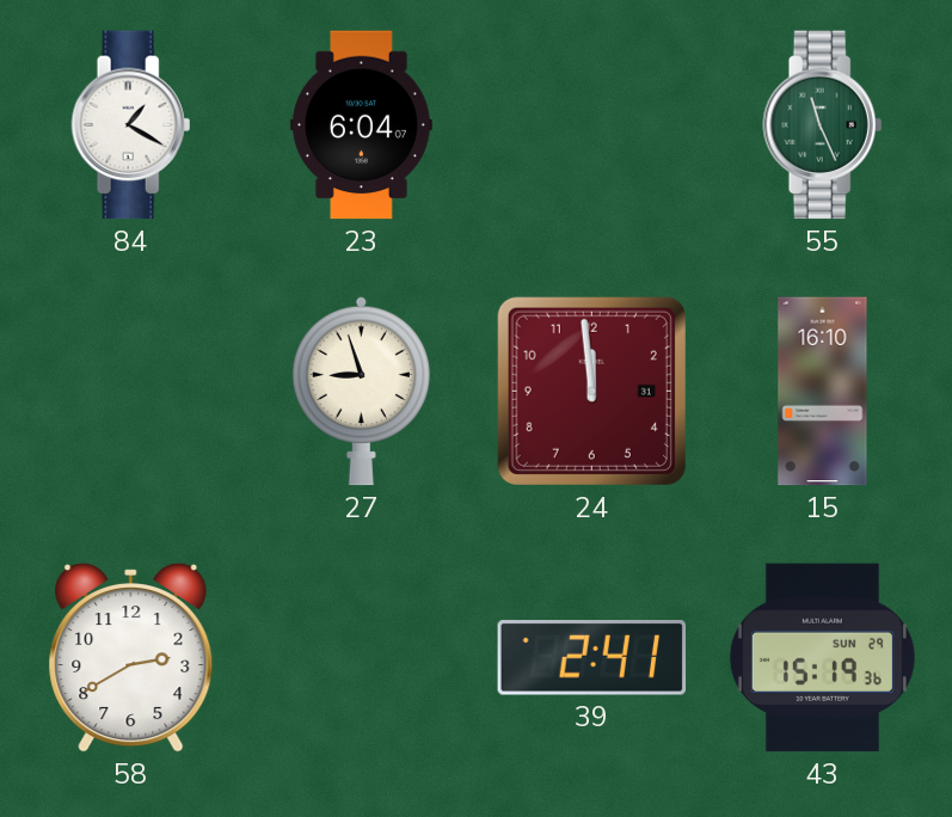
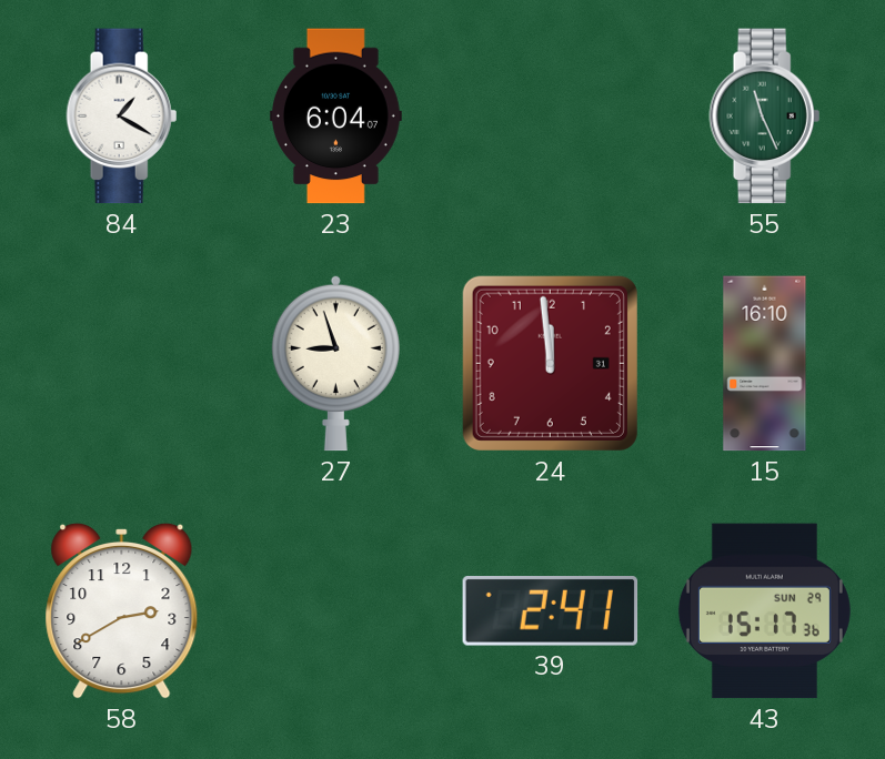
43: 15:19 -> 15:17
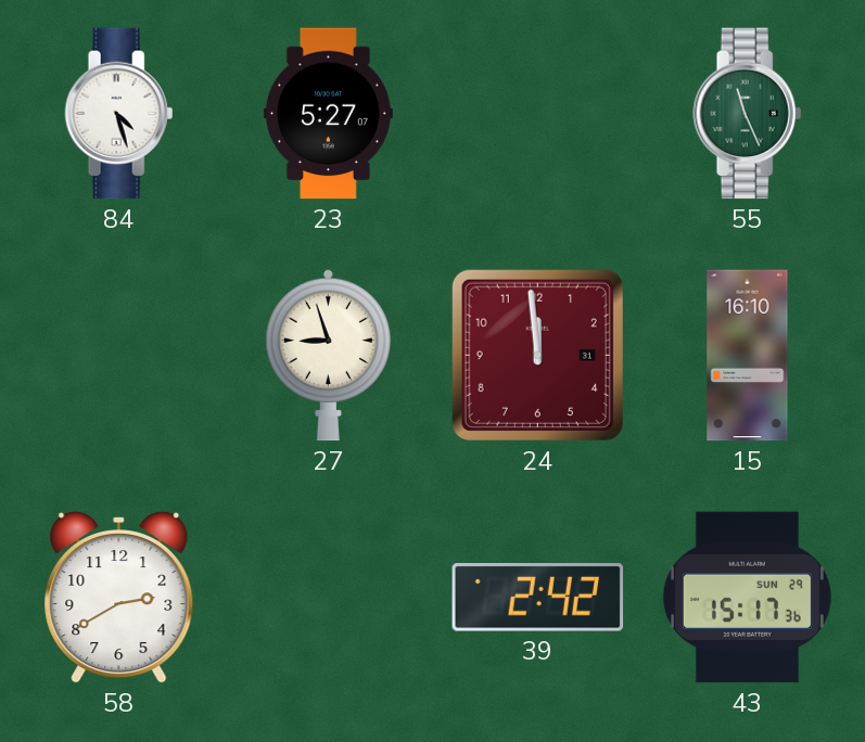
84: 1:20 -> 4:27
23: 6:04 -> 5:27
39: 2:41 -> 2:42
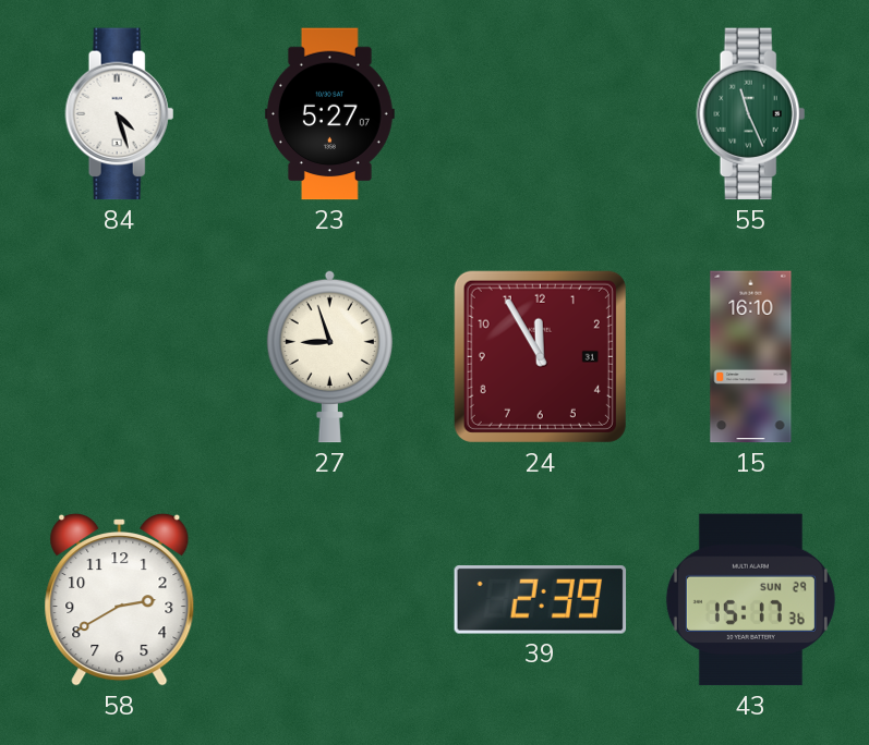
24: 11:59 -> 11:55
39: 2:42 -> 2:39
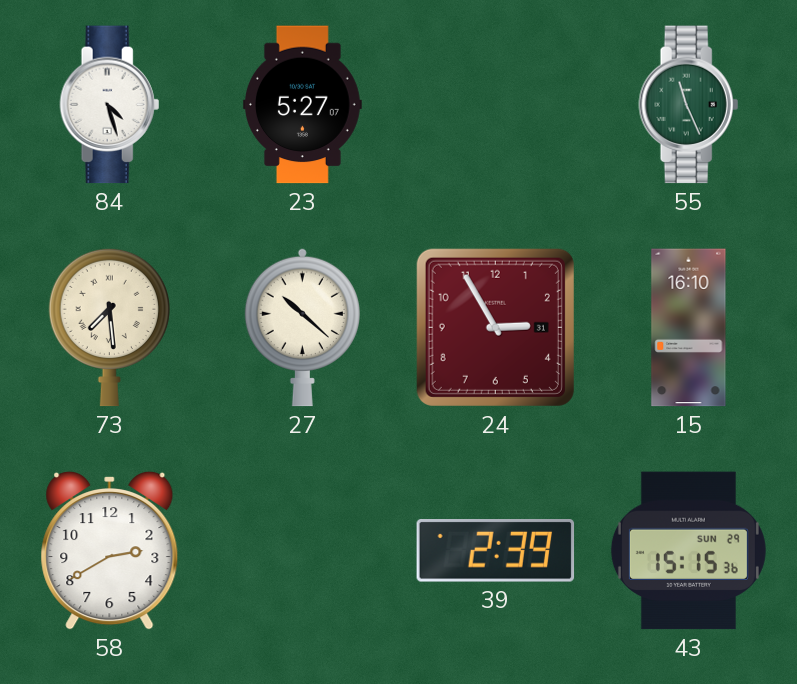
73: none -> 7:29
27: 8:57 -> 10:22
24: 11:55 -> 2:55
43: 15:17 -> 15:15
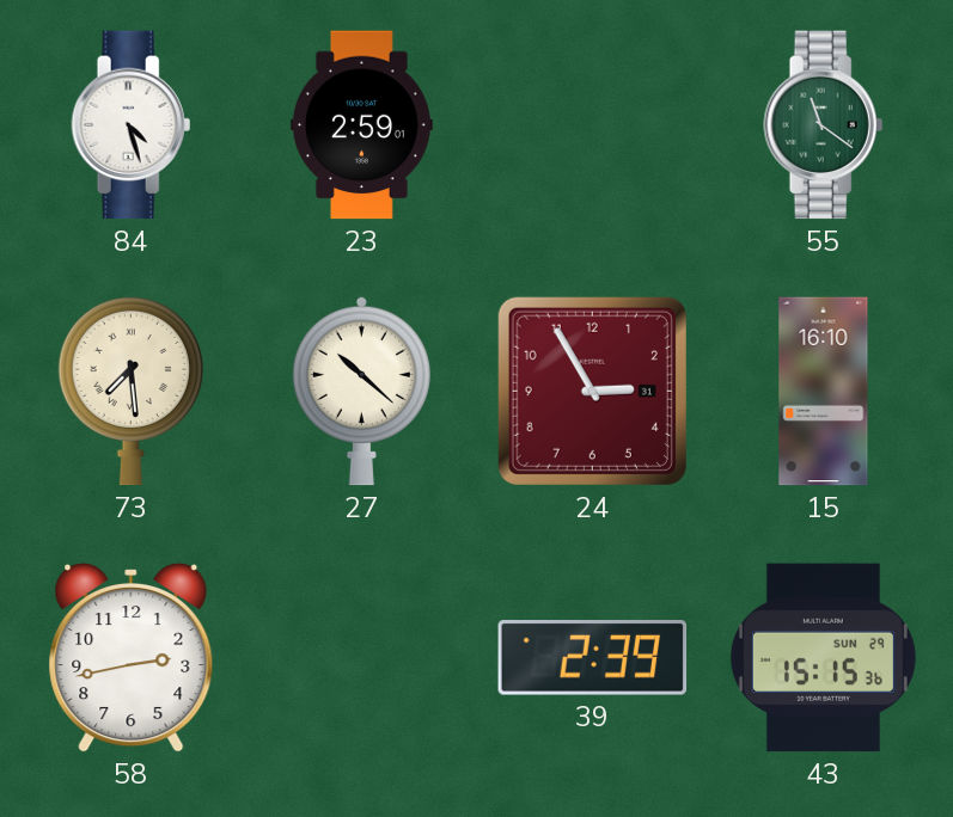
23: 5:27 -> 2:59
55: 11:26 -> 11:21
58: 2:40 -> 2:43
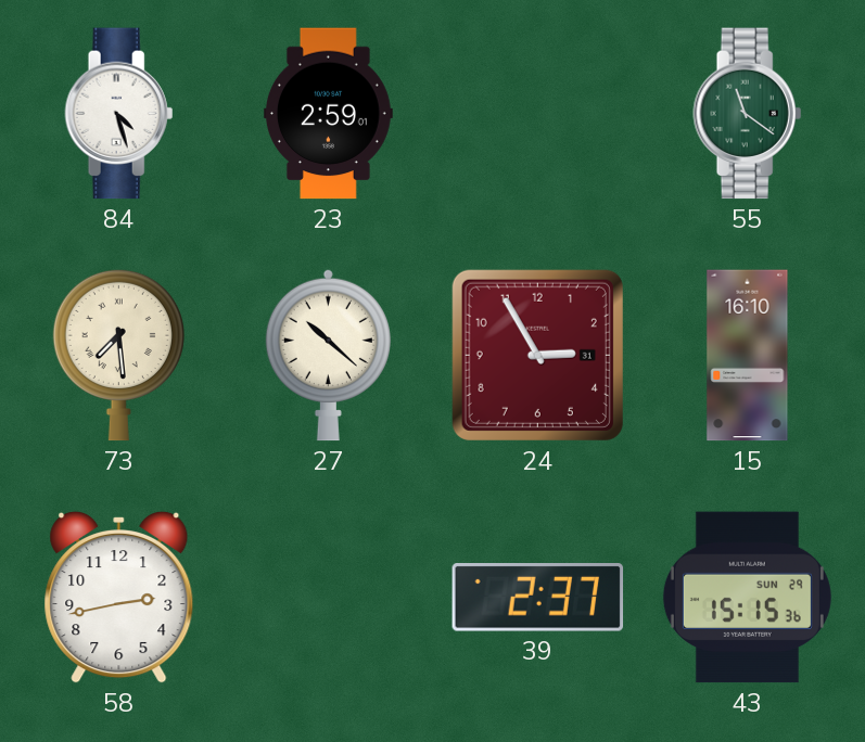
39: 2:39 -> 2:37
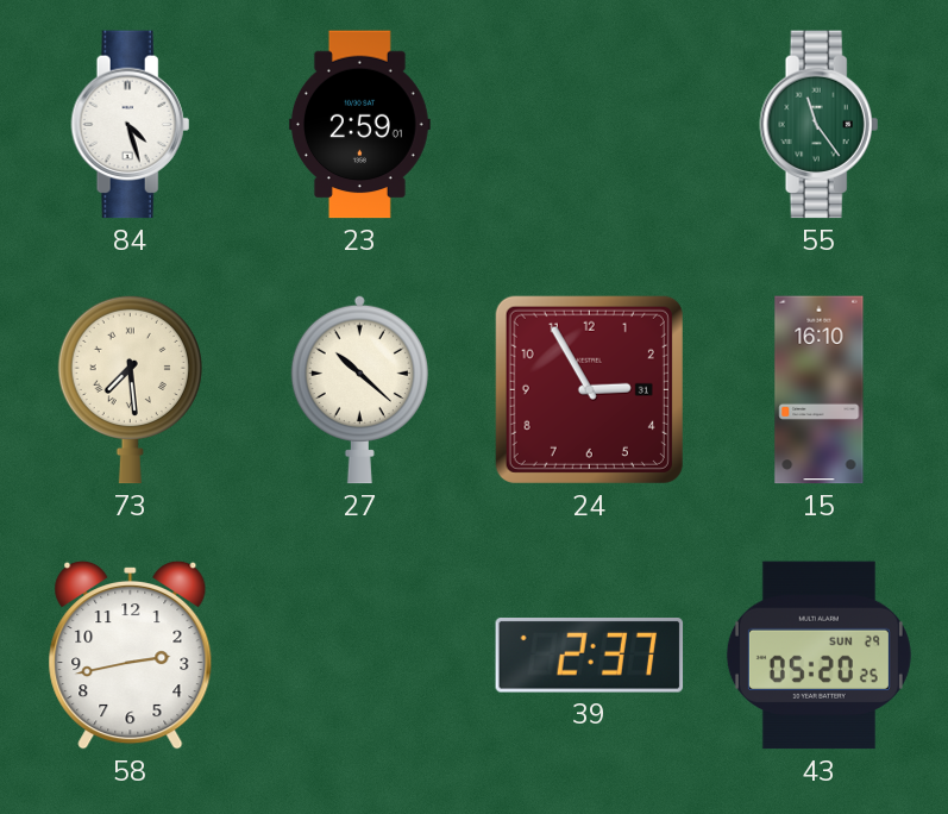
55: 11:21 -> 11:24
43: 15:15 -> 05:20
